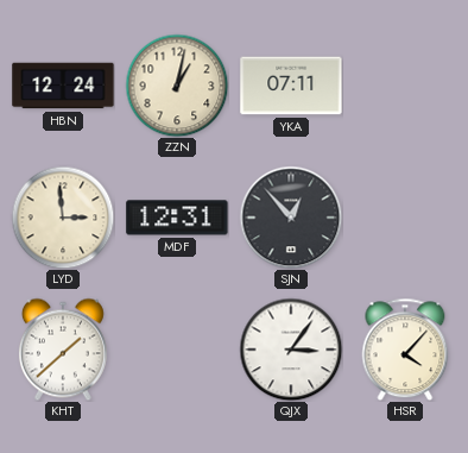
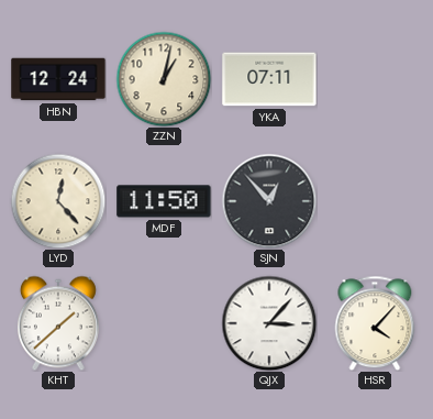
LYD: 2:59 -> 12:23
MDF: 12:31 -> 11:50
QJX: 3:06 -> 3:07
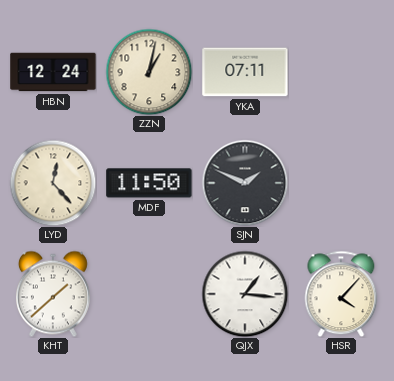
SJN: 12:53 -> 1:49
QJX: 3:07 -> 1:16
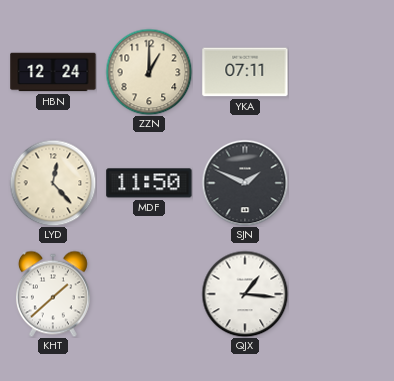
ZZN: 1:02 -> 1:00
HSR: 4:07 -> none
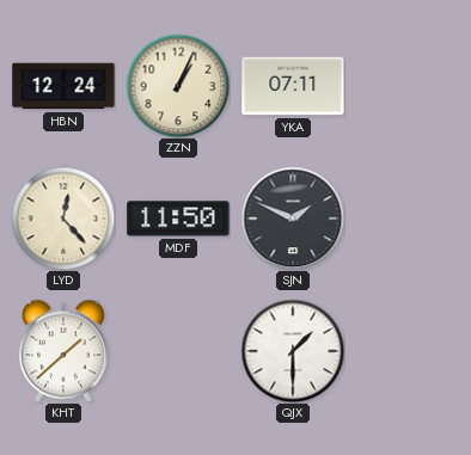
ZZN: 1:00 -> 1:04
QJX: 1:16 -> 1:30
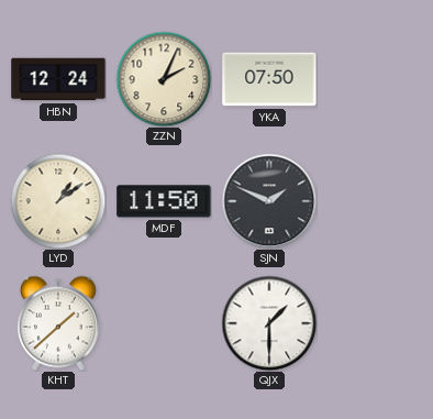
ZZN: 1:04 -> 2:04
YKA: 07:11 -> 07:50
LYD: 12:23 -> 1:09
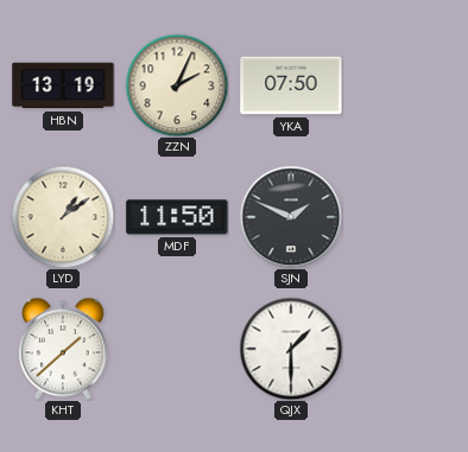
HBN: 12:24 -> 13:19
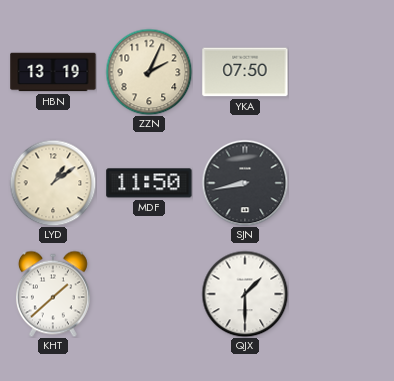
SJN: 1:49 -> 8:43
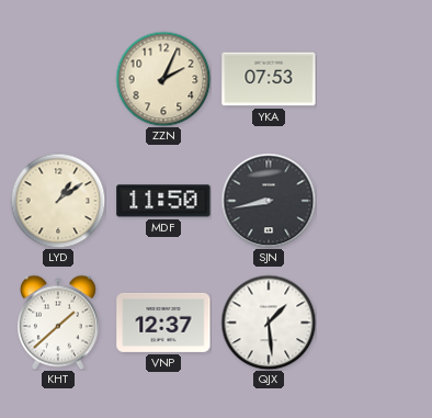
HBN: 13:19 -> none
YKA: 07:50 -> 07:53
VNP: none -> 12:37
QJX: 1:30 -> 1:29
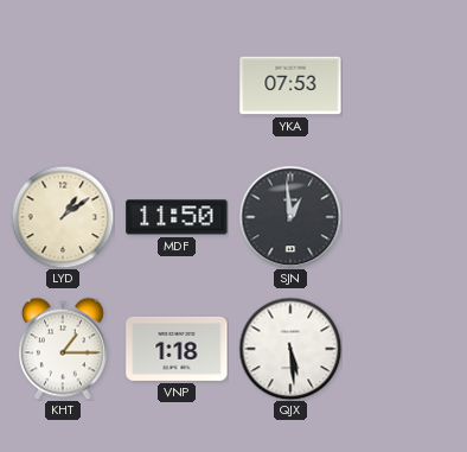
ZZN: 2:04 -> none
SJN: 8:43 -> 12:59
KHT: 1:38 -> 1:15
VNP: 12:37 -> 1:18
QJX: 1:29 -> 5:29
